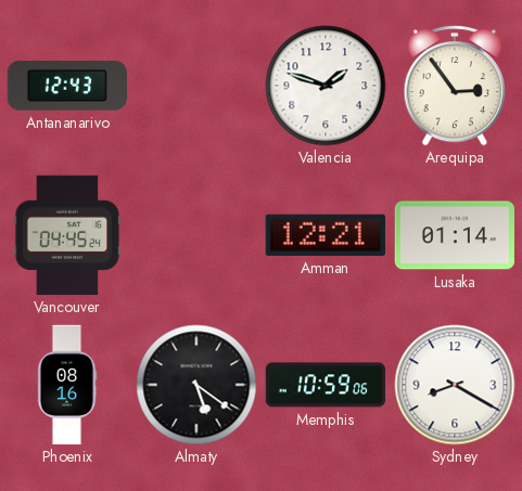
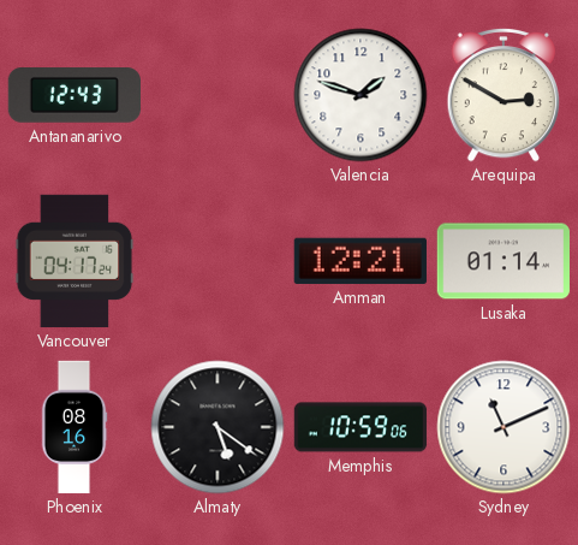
Arequipa: 2:54 -> 2:50
Vancouver: 04:45 -> 04:17
Sydney: 8:20 -> 11:11
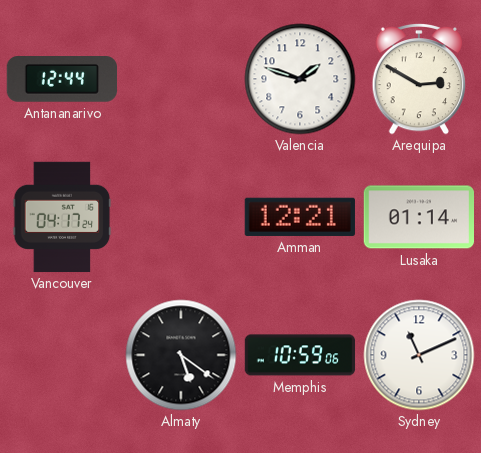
Antananarivo: 12:43 -> 12:44
Phoenix: 08:16 -> none
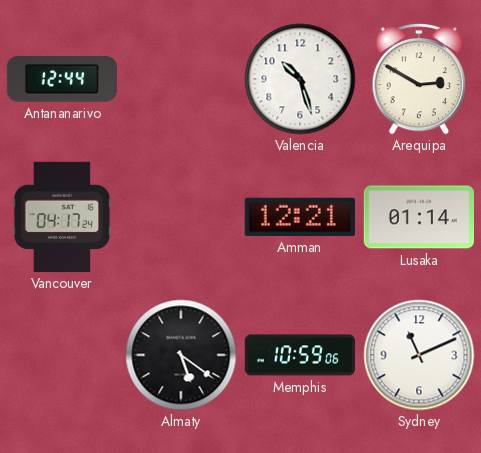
Valencia: 1:48 -> 10:27
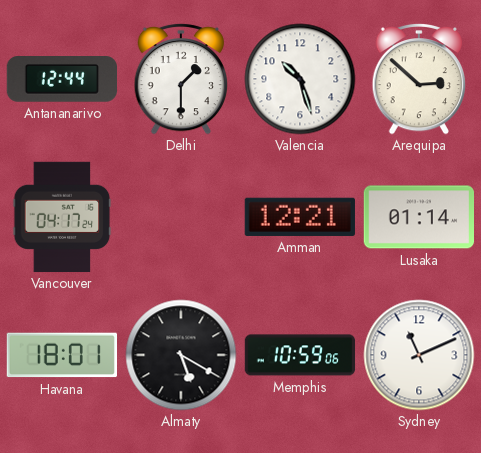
Delhi: none -> 1:30
Arequipa: 2:50 -> 2:52
Havana: none -> 18:01
Almaty: 5:21 -> 5:20
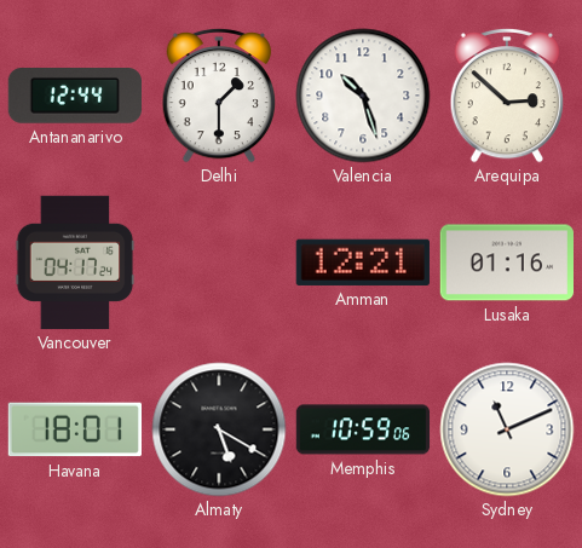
Lusaka: 01:14 -> 01:16
